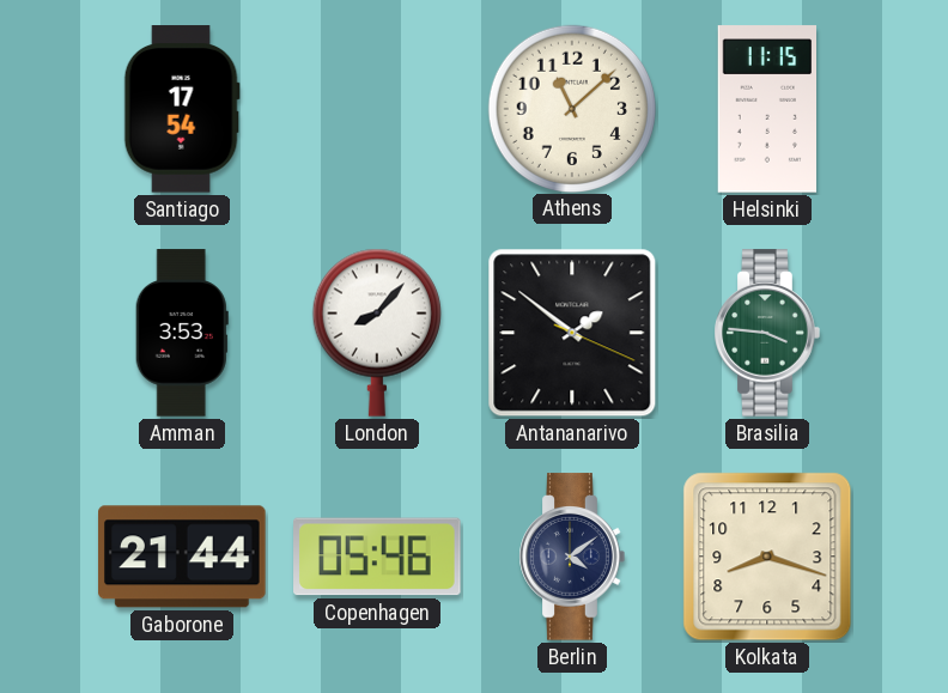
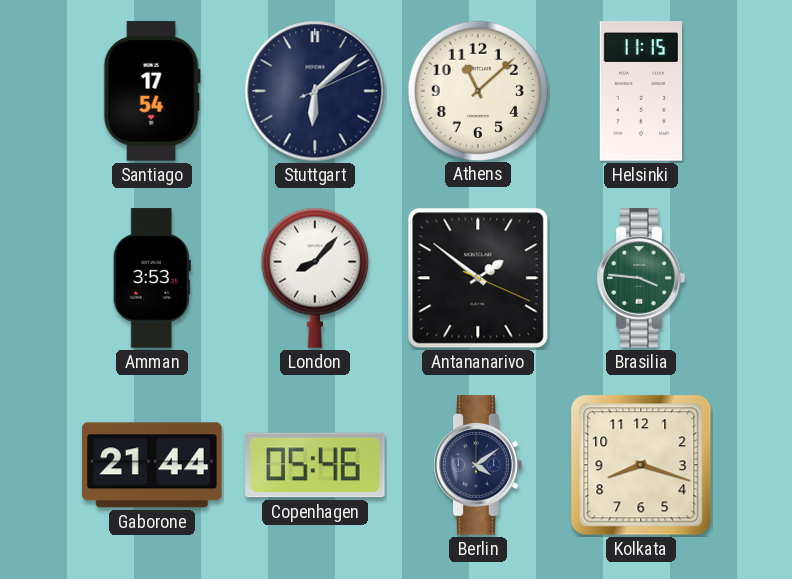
Stuttgart: none -> 6:08
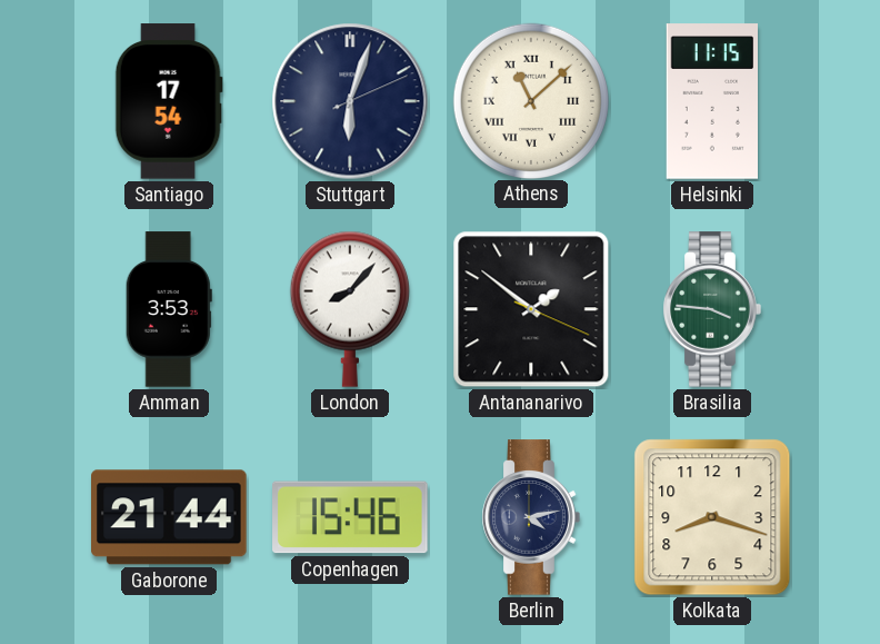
Stuttgart: 6:08 -> 6:03
Athens numerals: Arabic -> Roman
Copenhagen: 05:46 -> 15:46
Berlin: 4:09 -> 4:13
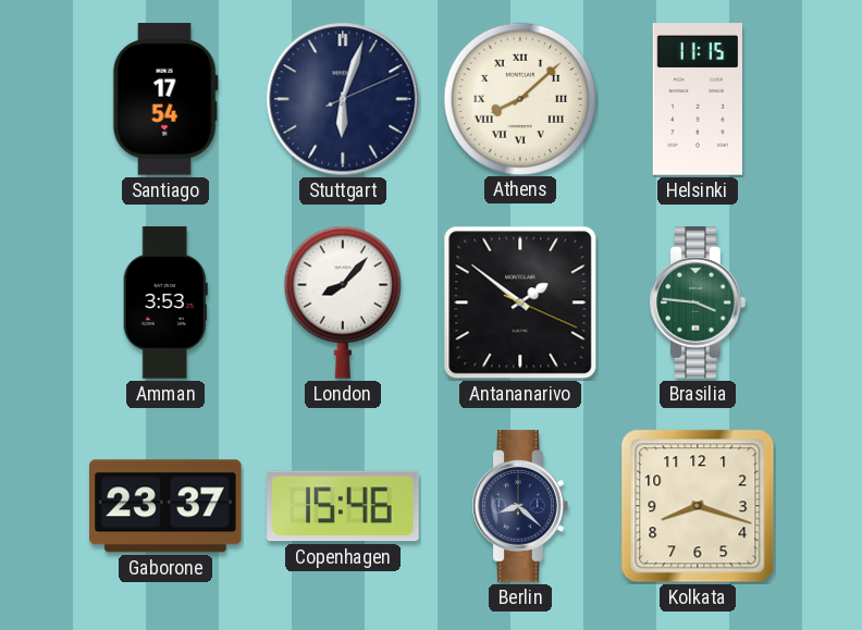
Athens: 11:08 -> 8:08
Gaborone: 21:44 -> 23:37
Berlin: 4:13 -> 8:22
